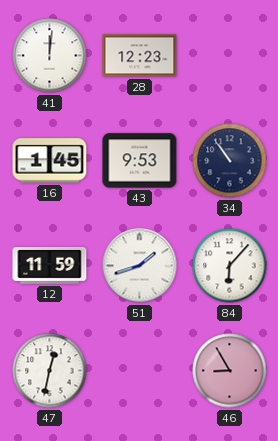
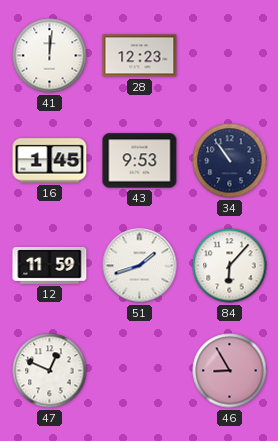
47: 12:32 -> 12:49
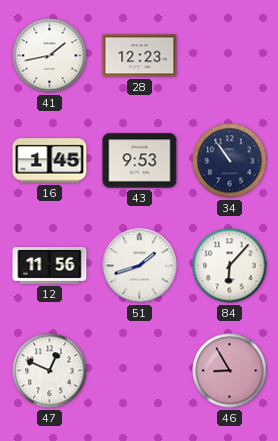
41: 12:01 -> 1:43
12: 11:59 -> 11:56
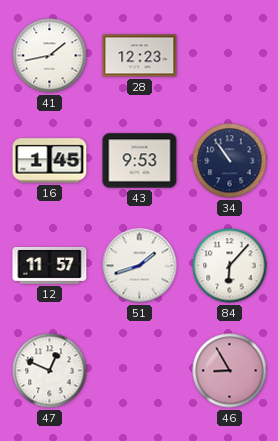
12: 11:56 -> 11:57
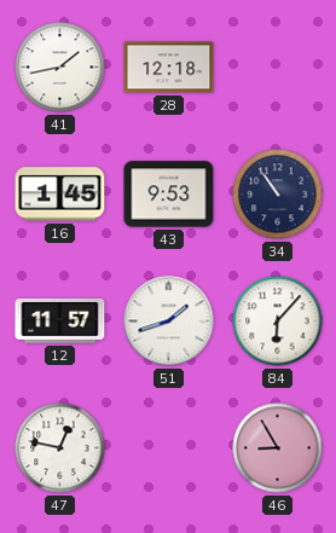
28: 12:23 -> 12:18
47: 12:49 -> 12:47
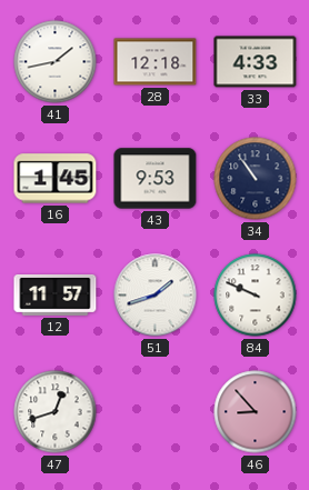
33: none -> 4:33
84: 6:07 -> 9:49
47: 12:47 -> 12:42
46: 8:55 -> 8:53
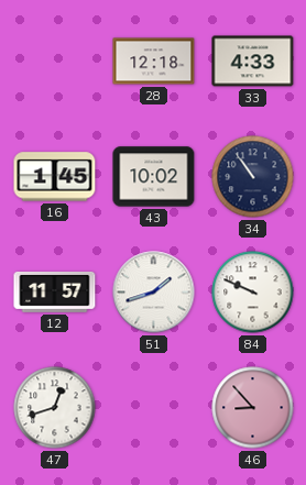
41: 1:43 -> none
43: 9:53 -> 10:02
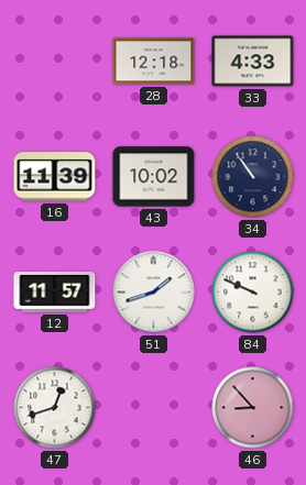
16: 1:45 -> 11:39
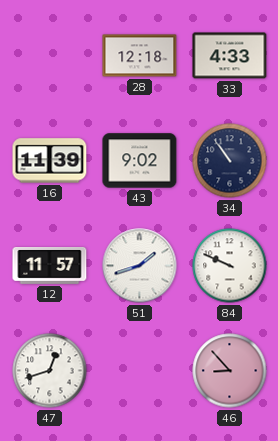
43: 10:02 -> 9:02
